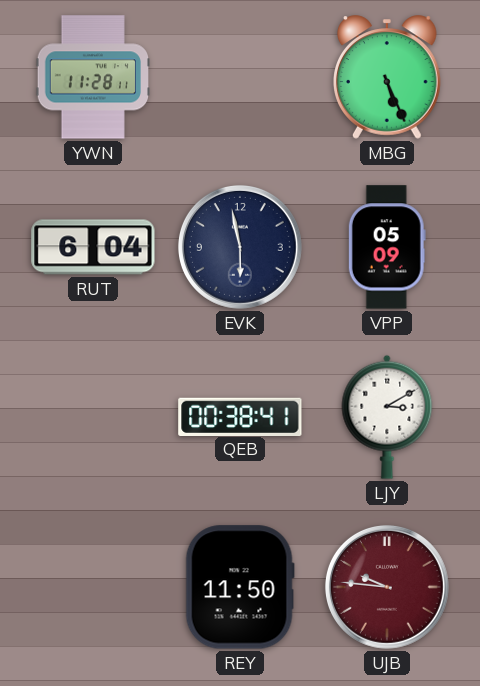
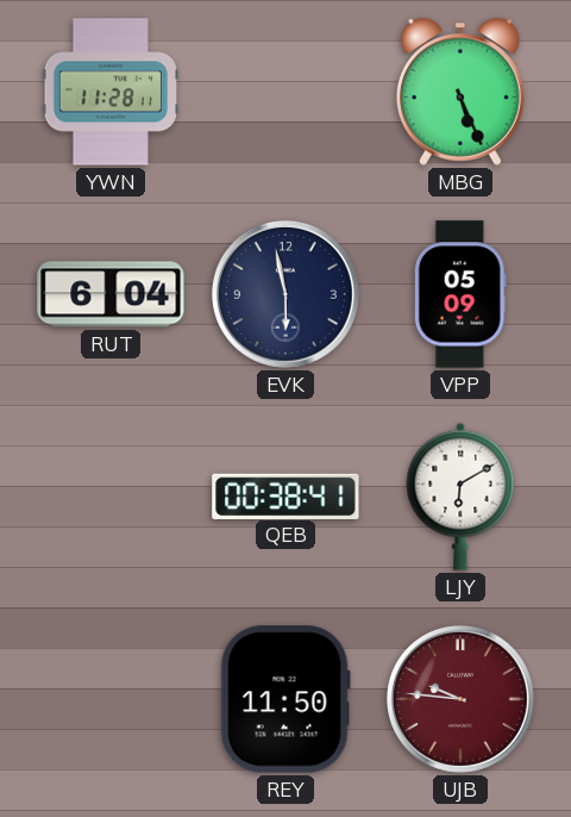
LJY: 3:10 -> 6:10
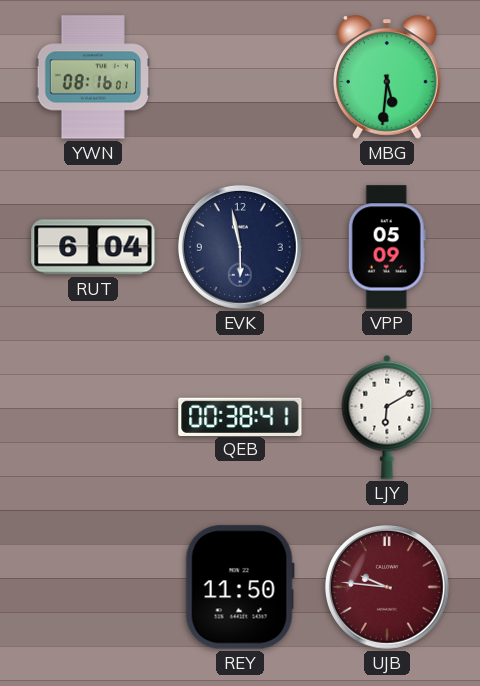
YWN: 11:28 -> 08:16
MBG: 5:26 -> 5:31
